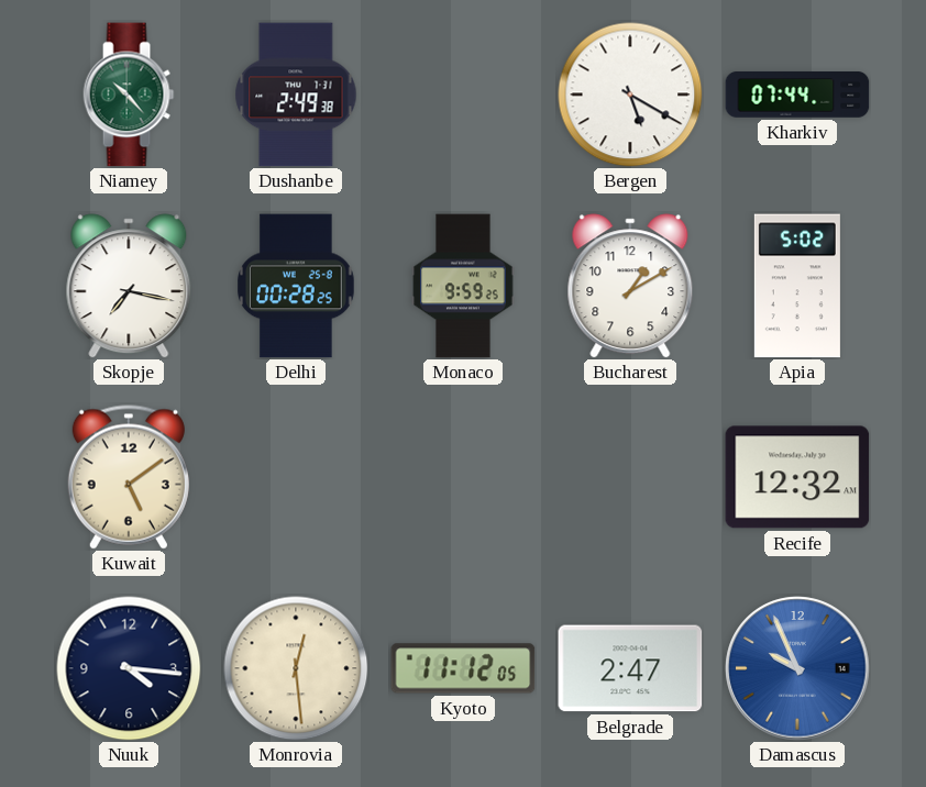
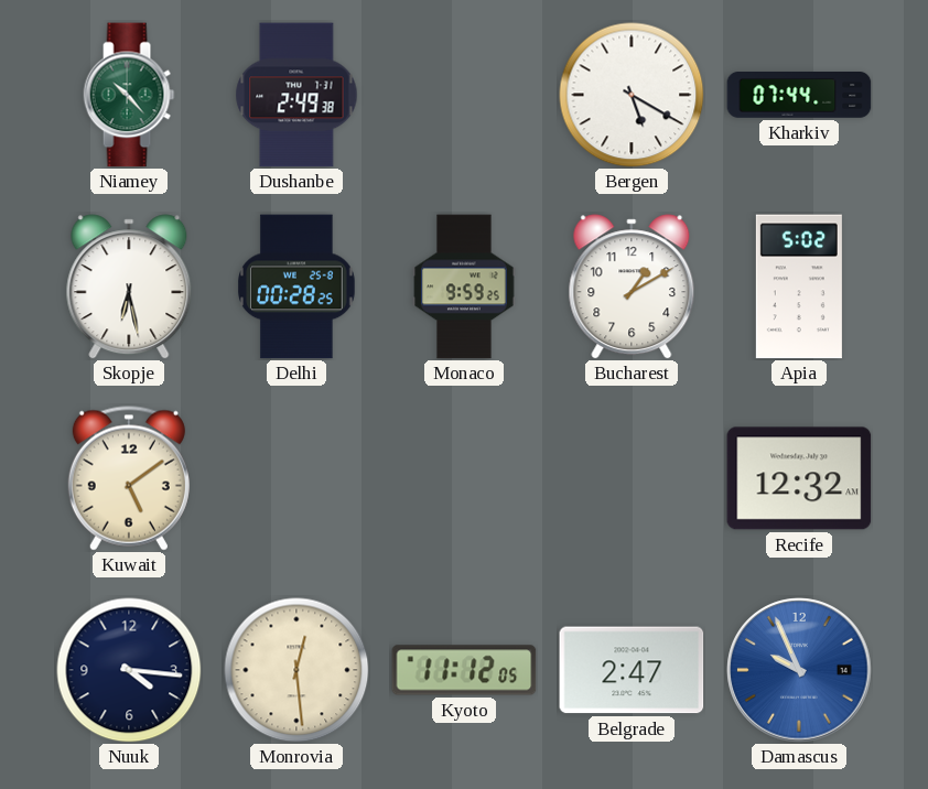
Skopje: 7:17 -> 6:28
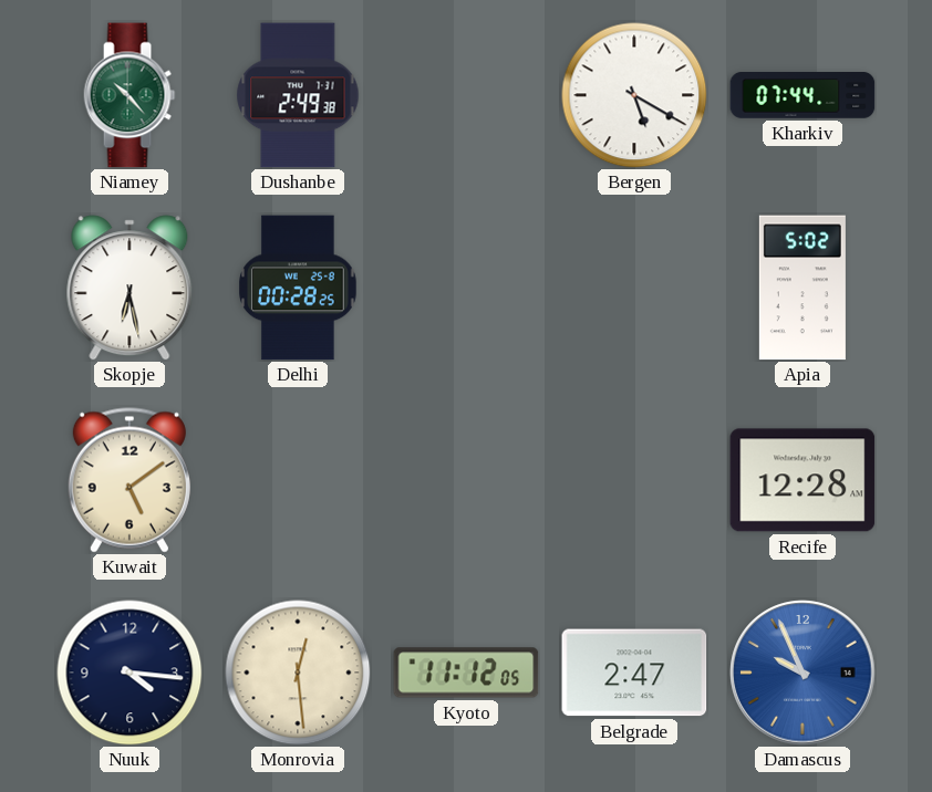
Monaco: 9:59 -> none
Bucharest: 1:10 -> none
Recife: 12:32 -> 12:28
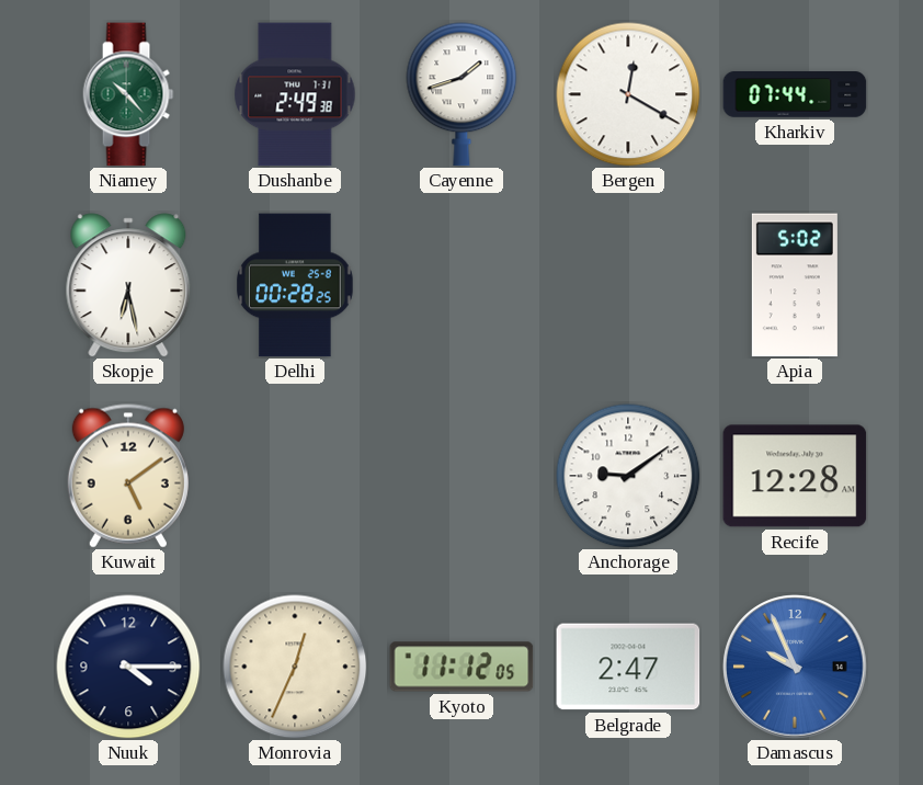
Cayenne: none -> 1:42
Bergen: 5:20 -> 12:20
Anchorage: none -> 9:09
Nuuk: 4:16 -> 4:15
Monrovia: 12:29 -> 12:34
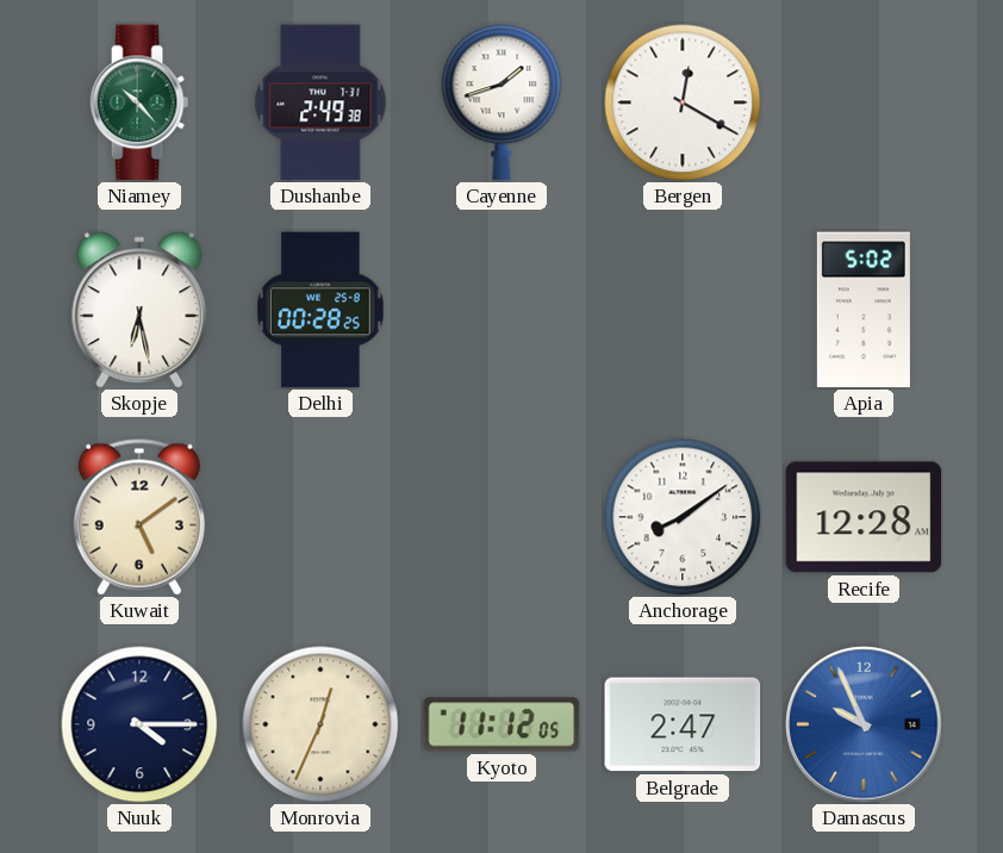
Kharkiv: 07:44 -> none
Anchorage: 9:09 -> 8:09
